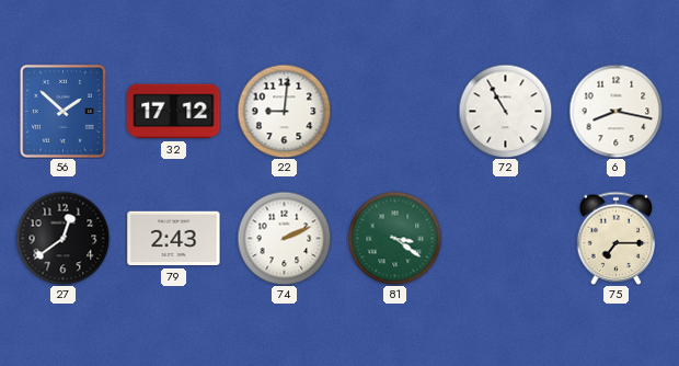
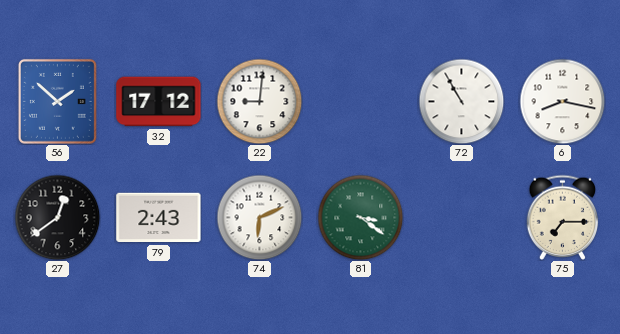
74: 2:11 -> 6:11
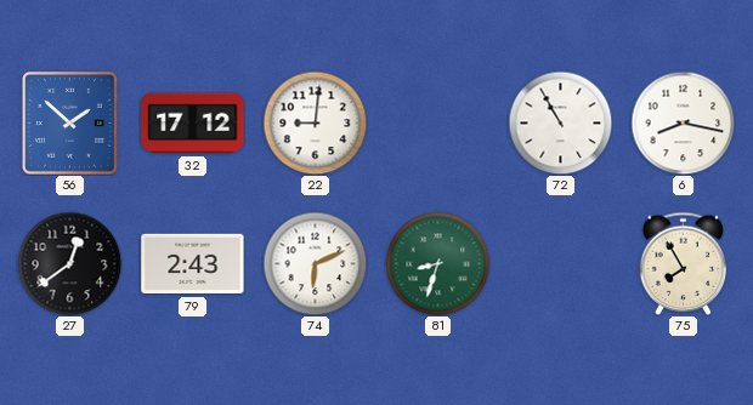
81: 3:21 -> 8:33
75: 7:15 -> 7:55
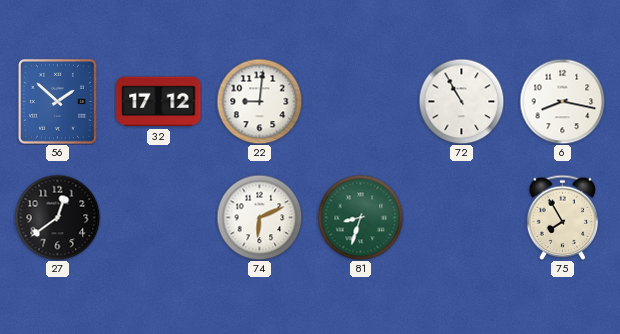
79: 2:43 -> none
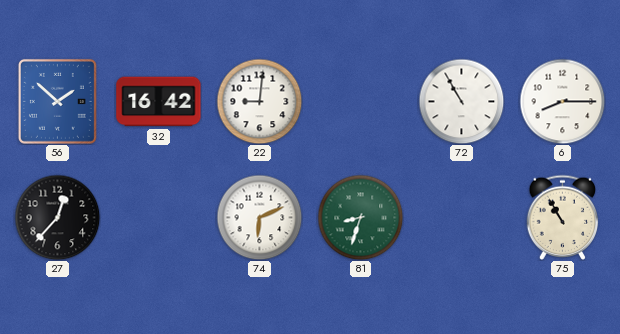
32: 17:12 -> 16:42
6: 8:17 -> 8:15
27: 12:39 -> 12:37
75: 7:55 -> 10:55
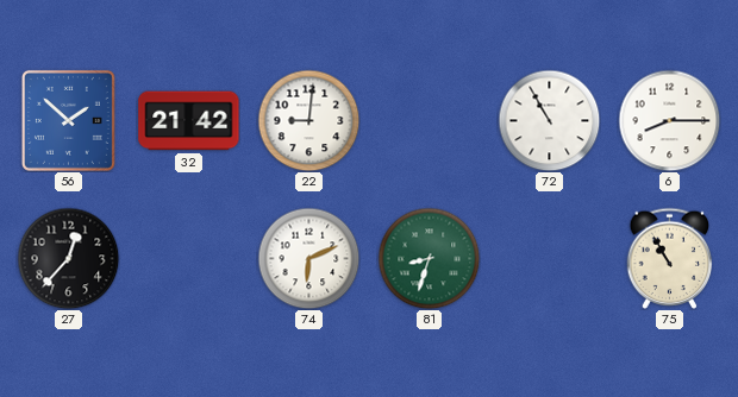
32: 16:42 -> 21:42
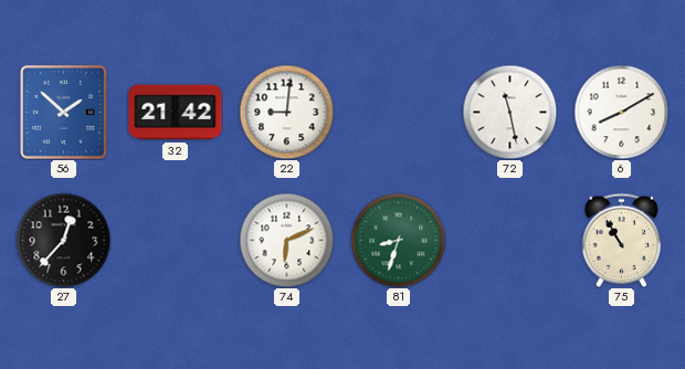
72: 10:55 -> 11:28
6: 8:15 -> 8:10
